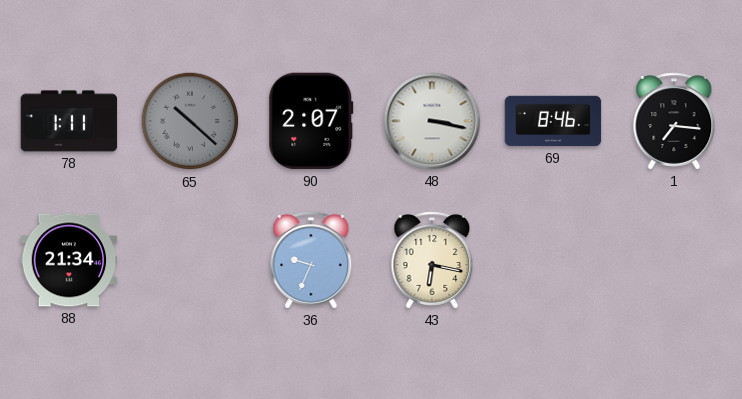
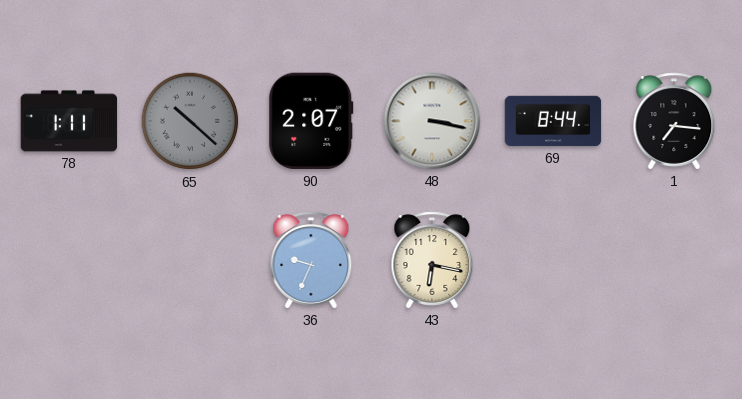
69: 8:46 -> 8:44
88: 21:34 -> none
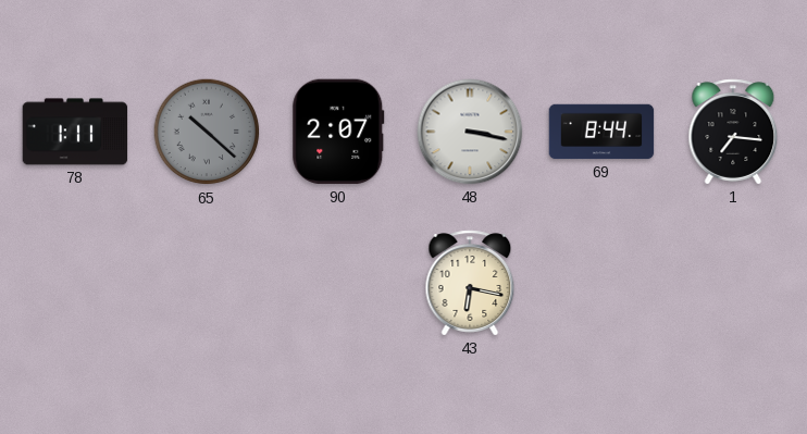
36: 9:34 -> none
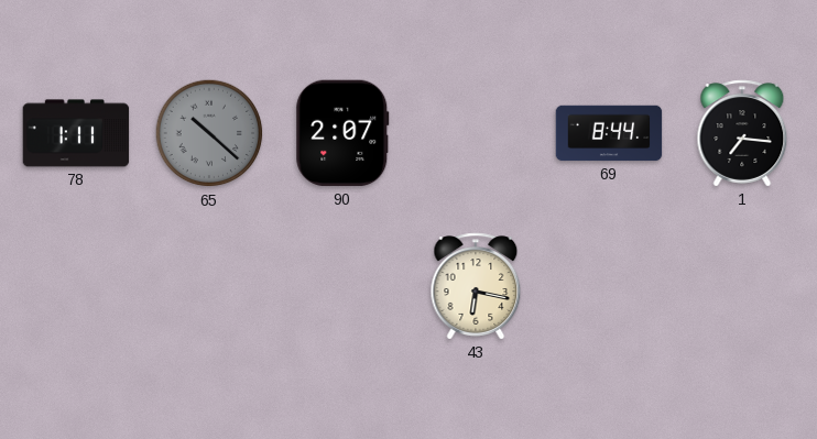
48: 3:17 -> none
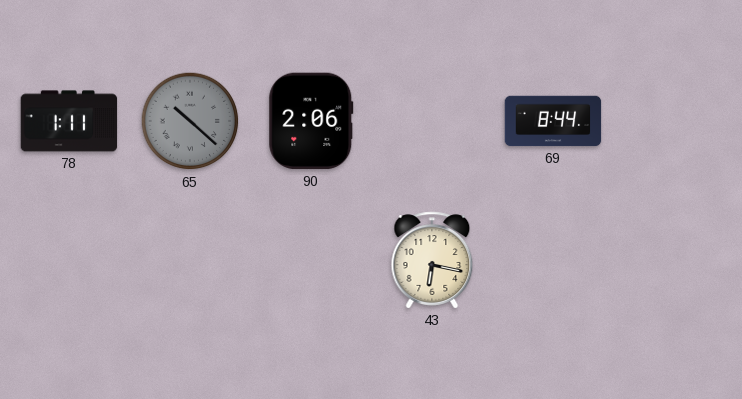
90: 2:07 -> 2:06
1: 7:16 -> none
